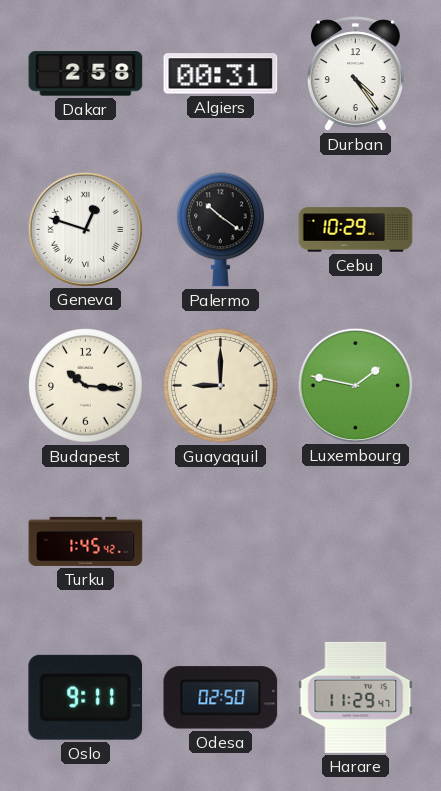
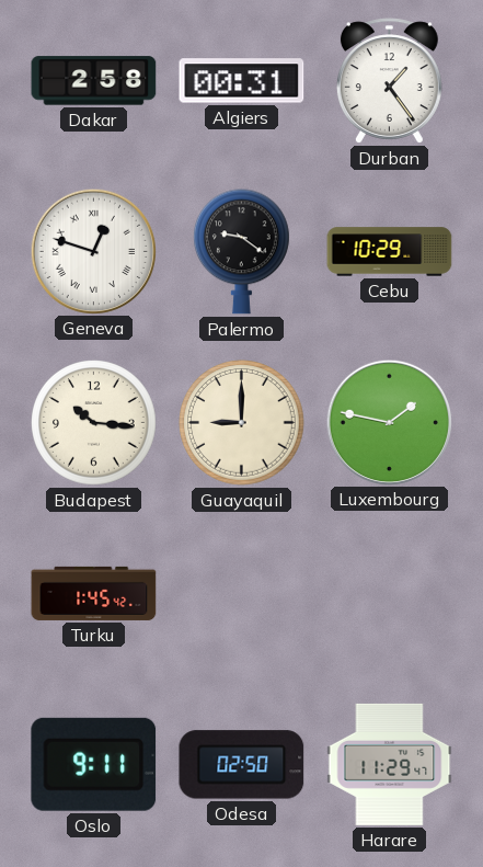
Durban: 4:24 -> 1:24
Palermo: 10:21 -> 9:21
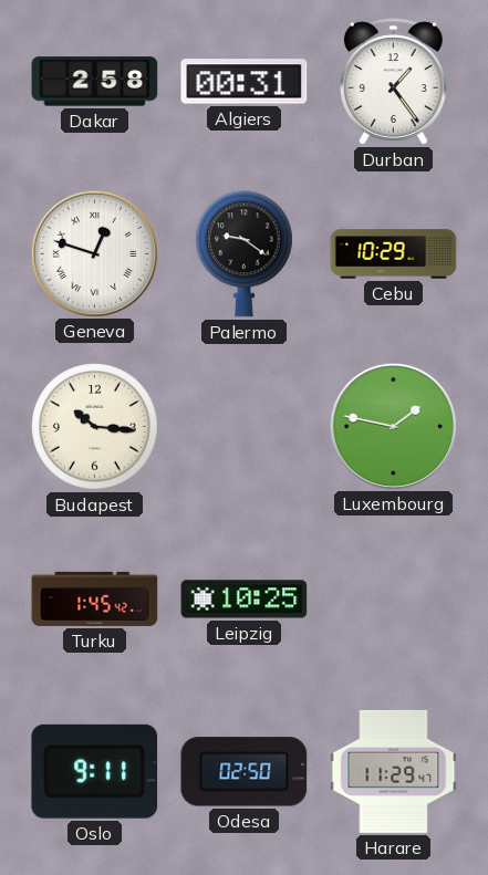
Guayaquil: 9:00 -> none
Leipzig: none -> 10:25
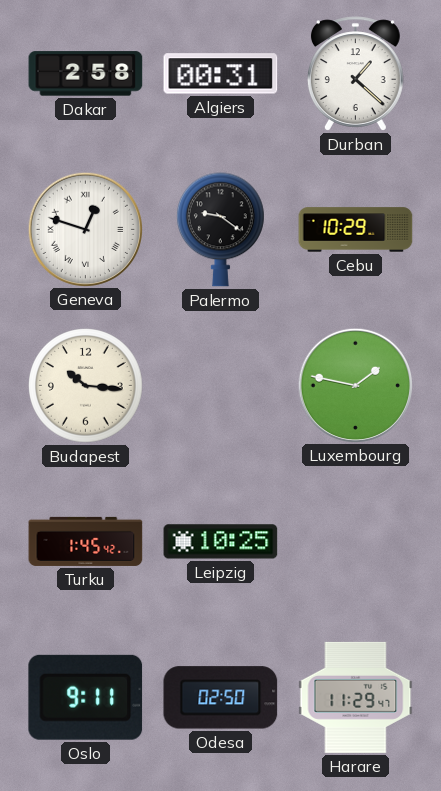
Durban: 1:24 -> 1:22
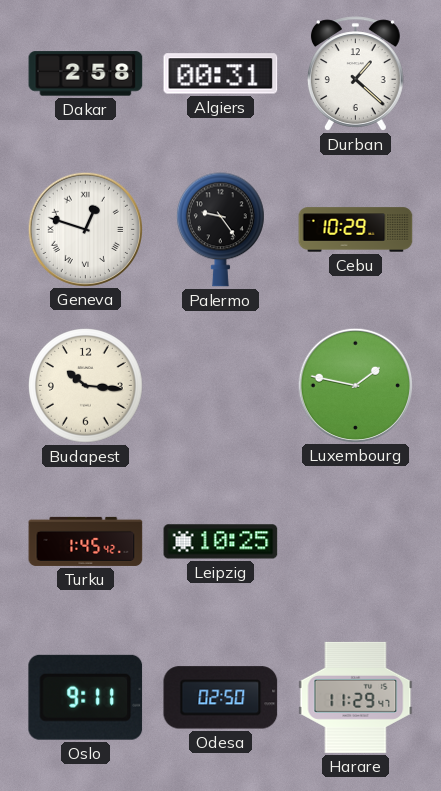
Palermo: 9:21 -> 9:24
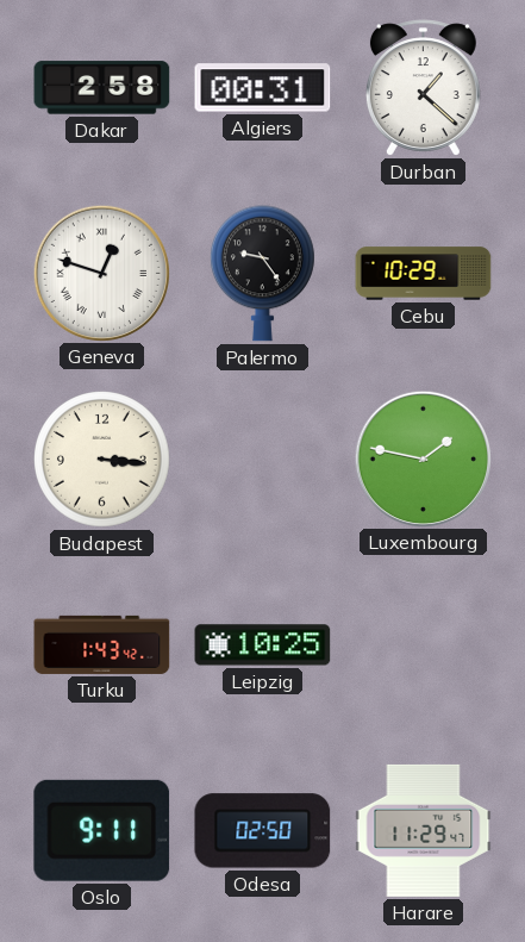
Budapest: 10:16 -> 3:16
Turku: 1:45 -> 1:43
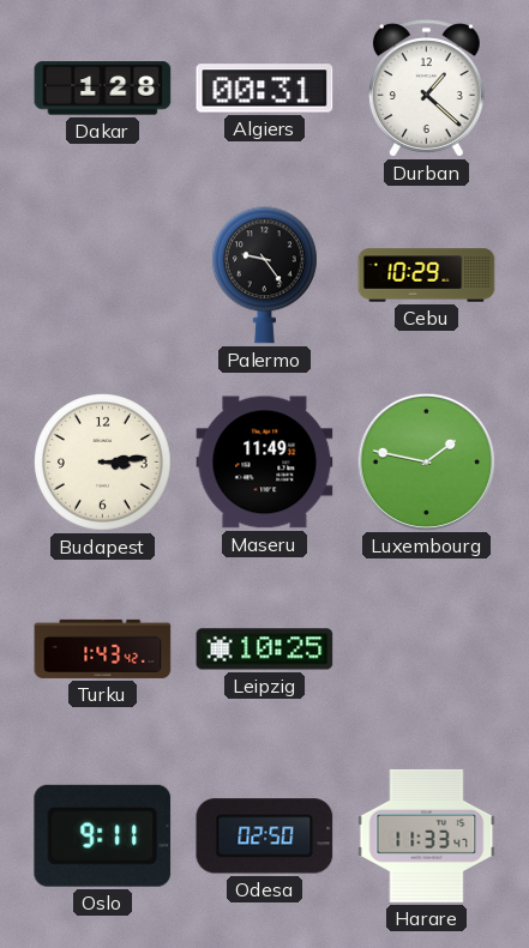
Dakar: 2:58 -> 1:28
Geneva: 12:48 -> none
Budapest: 3:16 -> 3:14
Maseru: none -> 11:49
Harare: 11:29 -> 11:33
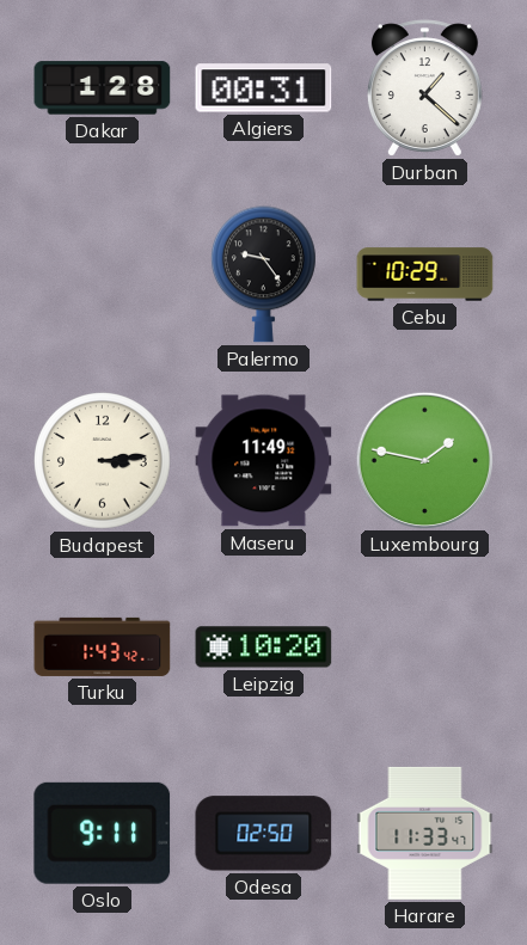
Leipzig: 10:25 -> 10:20
